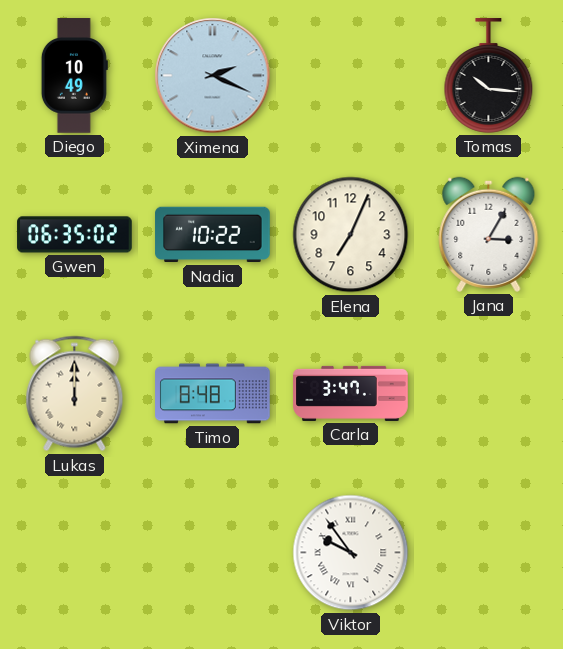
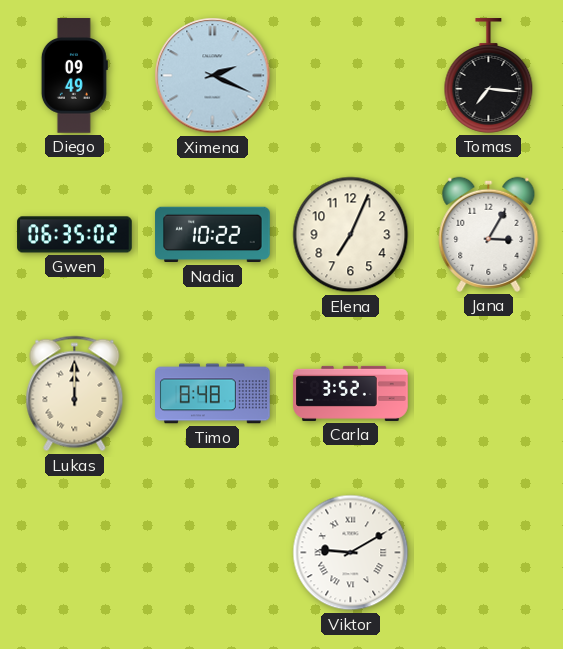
Diego: 10:49 -> 09:49
Tomas: 10:16 -> 7:16
Carla: 3:47 -> 3:52
Viktor: 9:54 -> 9:10
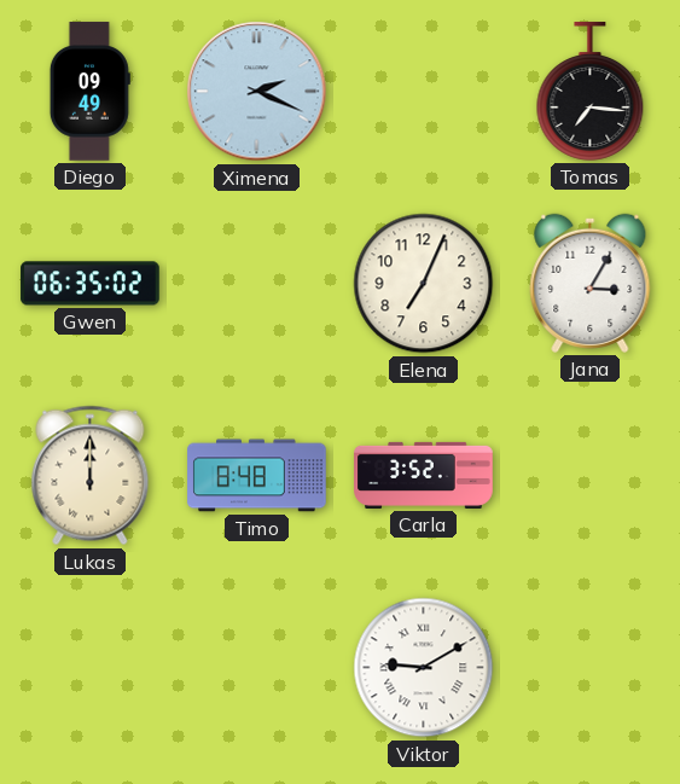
Nadia: 10:22 -> none
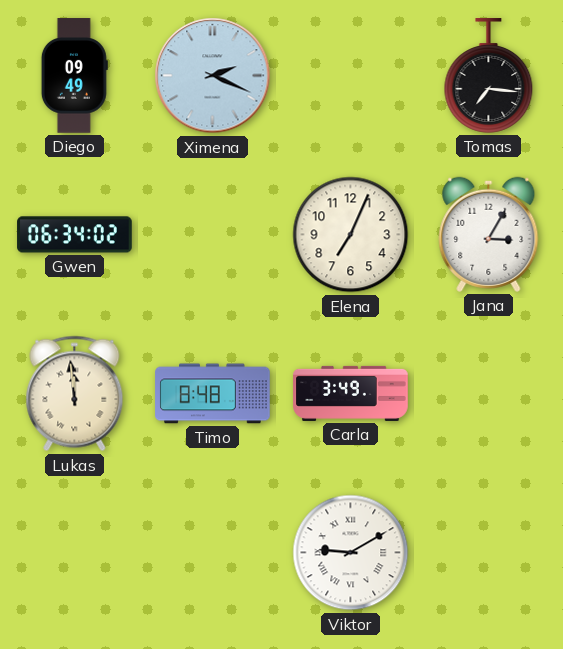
Gwen: 06:35 -> 06:34
Lukas: 12:00 -> 11:59
Carla: 3:52 -> 3:49
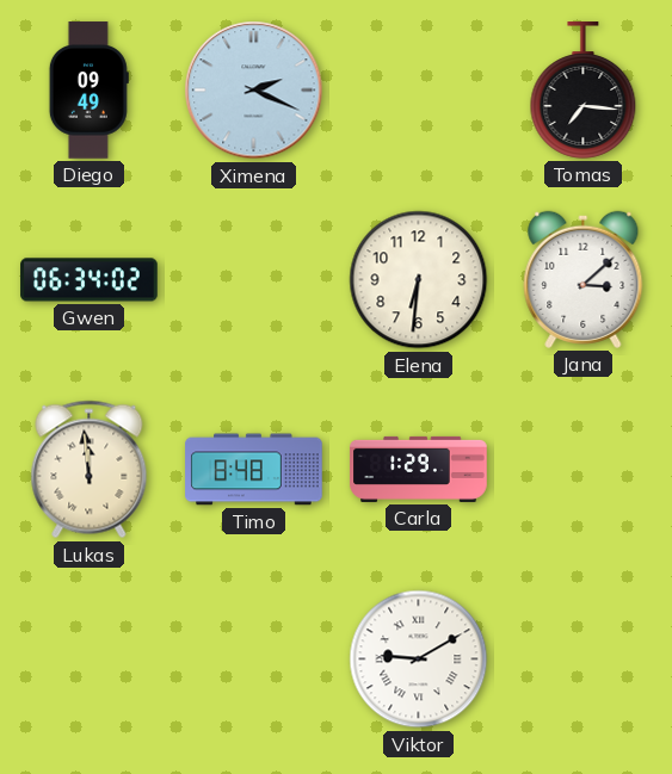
Elena: 7:04 -> 6:31
Jana: 3:05 -> 3:08
Carla: 3:49 -> 1:29
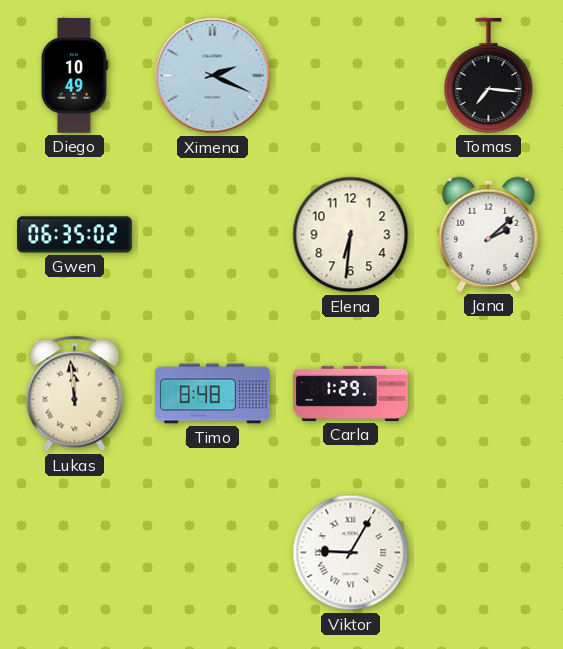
Diego: 09:49 -> 10:49
Gwen: 06:34 -> 06:35
Jana: 3:08 -> 2:08
Viktor: 9:10 -> 9:05
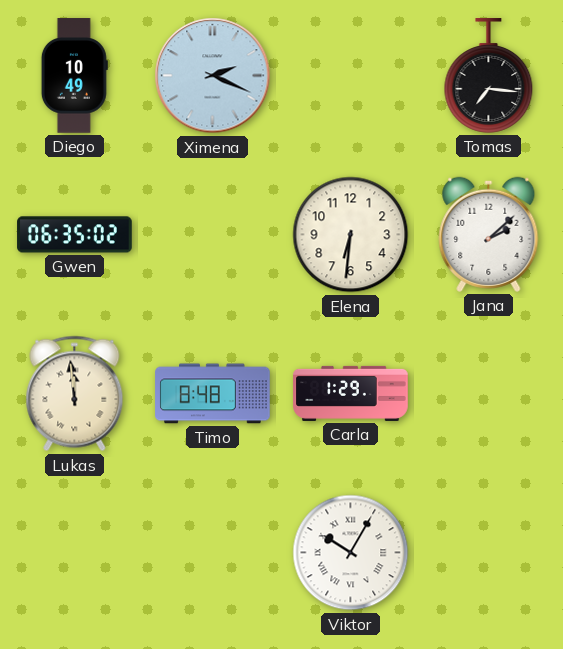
Viktor: 9:05 -> 10:05
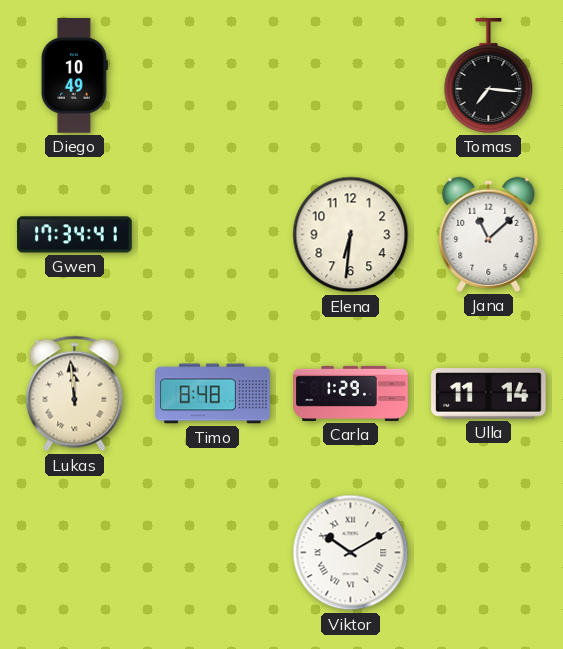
Ximena: 2:19 -> none
Gwen: 06:35 -> 17:34
Jana: 2:08 -> 11:08
Ulla: none -> 11:14
Viktor: 10:05 -> 10:10
